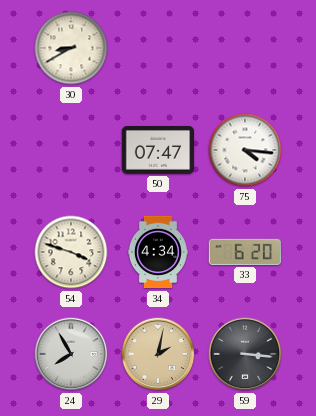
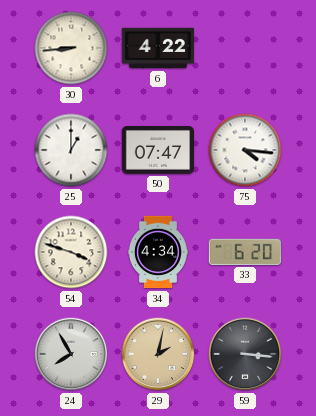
30: 8:40 -> 8:44
6: none -> 4:22
25: none -> 1:00
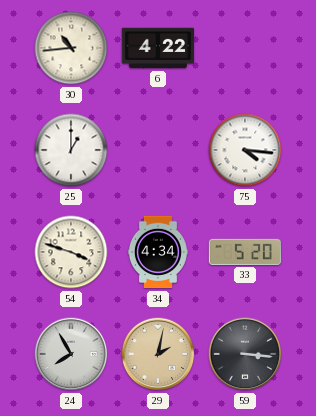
30: 8:44 -> 10:44
50: 07:47 -> none
33: 6:20 -> 5:20
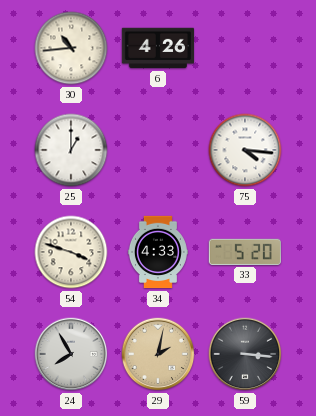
6: 4:22 -> 4:26
34: 4:34 -> 4:33
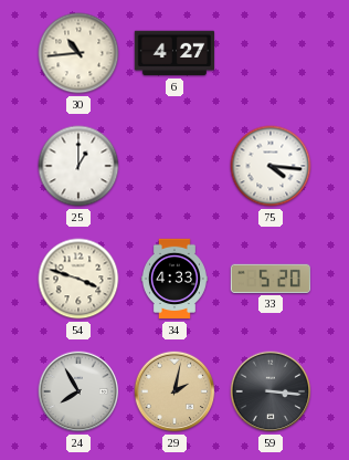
6: 4:26 -> 4:27
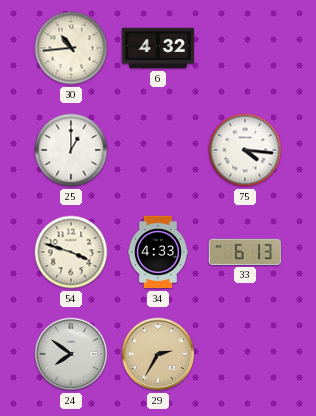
6: 4:27 -> 4:32
33: 5:20 -> 6:13
24: 7:55 -> 7:51
29: 2:02 -> 2:35
59: 3:16 -> none
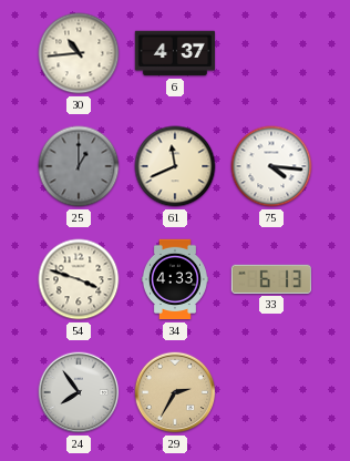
6: 4:32 -> 4:37
25 dial: white -> grey
61: none -> 11:41
24: 7:51 -> 7:54
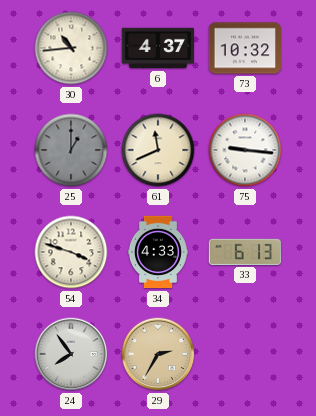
73: none -> 10:32
75: 4:16 -> 9:16
